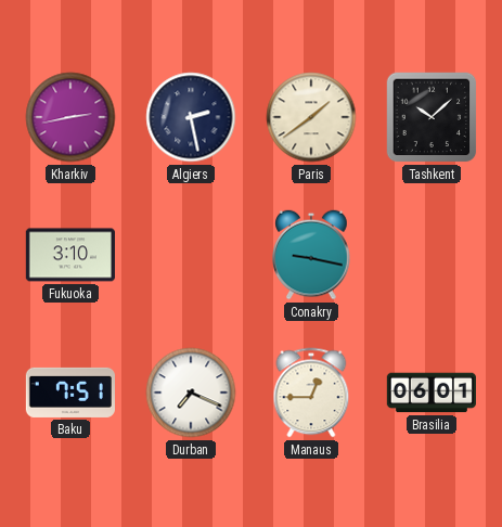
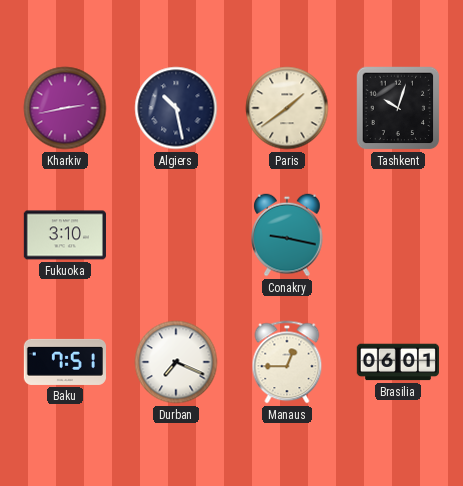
Algiers: 2:28 -> 10:28
Tashkent: 10:08 -> 10:03
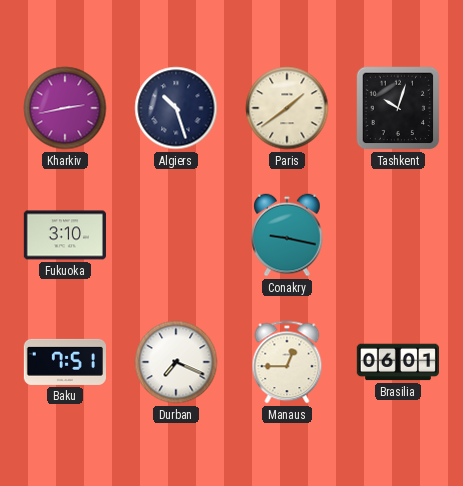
Algiers: 10:28 -> 10:27
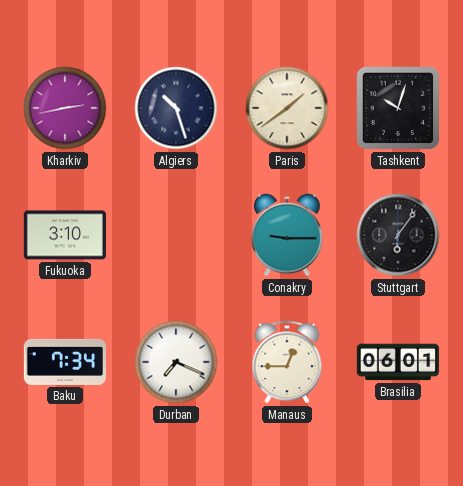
Conakry: 9:17 -> 9:15
Stuttgart: none -> 6:06
Baku: 7:51 -> 7:34
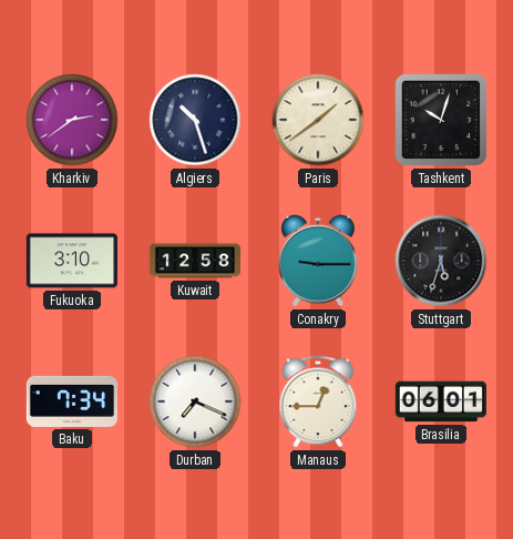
Kharkiv: 2:43 -> 2:39
Kuwait: none -> 12:58
Stuttgart: 6:06 -> 5:33
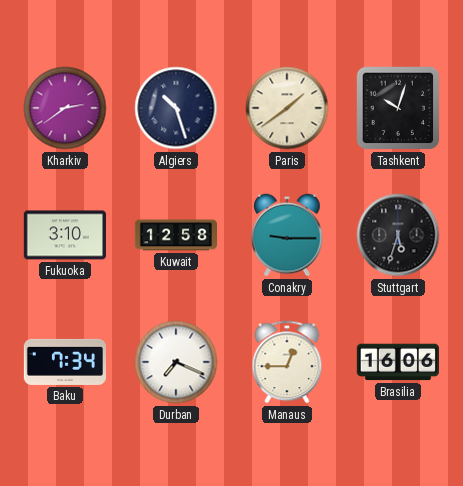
Brasilia: 06:01 -> 16:06
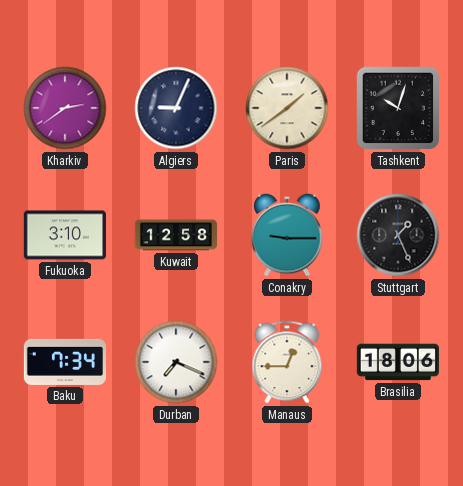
Algiers: 10:27 -> 9:04
Stuttgart: 5:33 -> 1:26
Brasilia: 16:06 -> 18:06
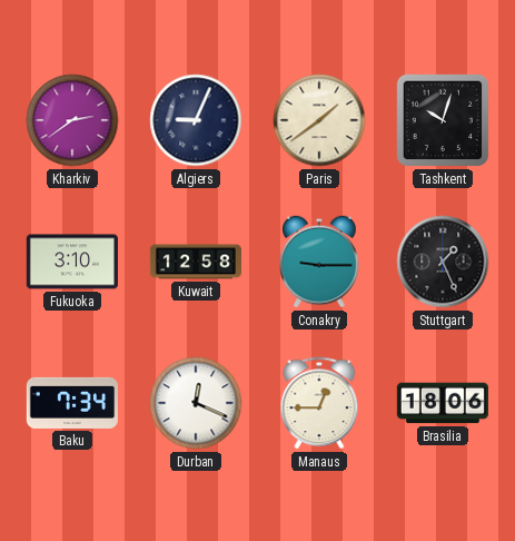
Durban: 7:19 -> 12:19
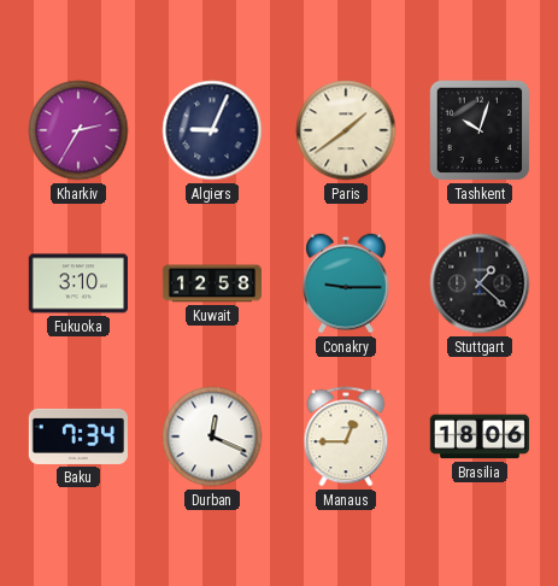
Kharkiv: 2:39 -> 2:35
Stuttgart: 1:26 -> 1:22
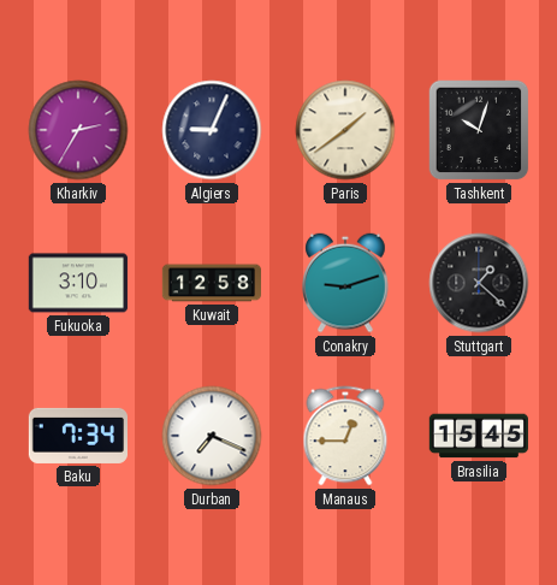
Conakry: 9:15 -> 9:12
Durban: 12:19 -> 7:19
Brasilia: 18:06 -> 15:45
